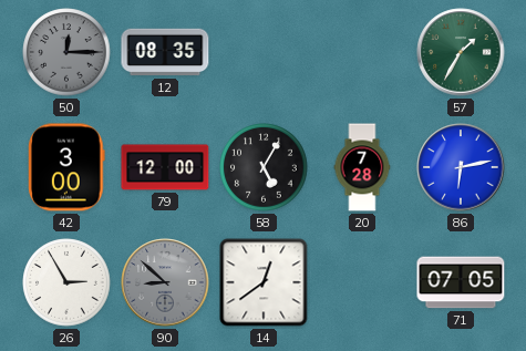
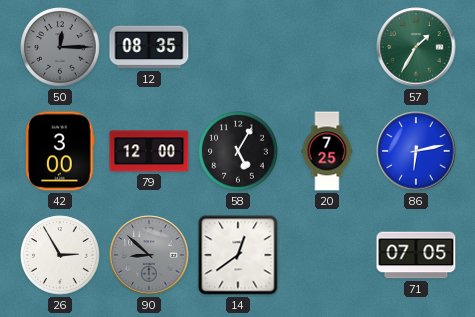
20: 7:28 -> 7:25
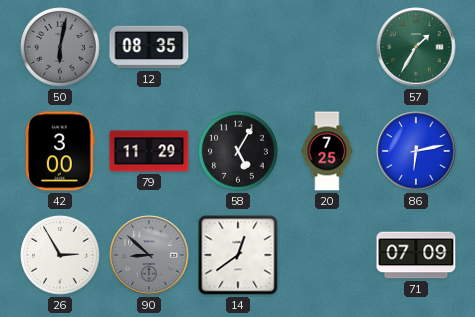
50: 12:15 -> 6:02
79: 12:00 -> 11:29
71: 07:05 -> 07:09
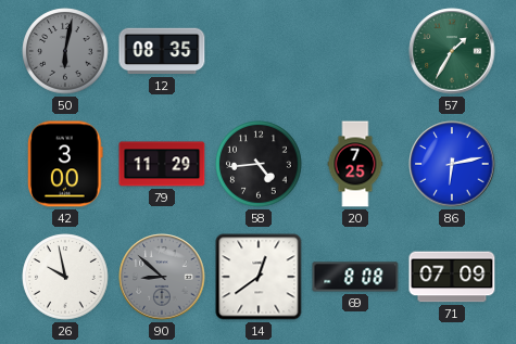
58: 5:05 -> 4:44
26: 2:55 -> 9:58
69: none -> 8:08
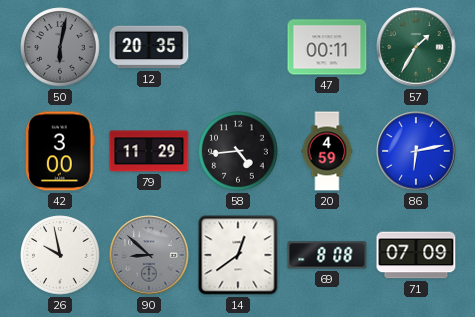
12: 08:35 -> 20:35
47: none -> 00:11
20: 7:25 -> 4:59
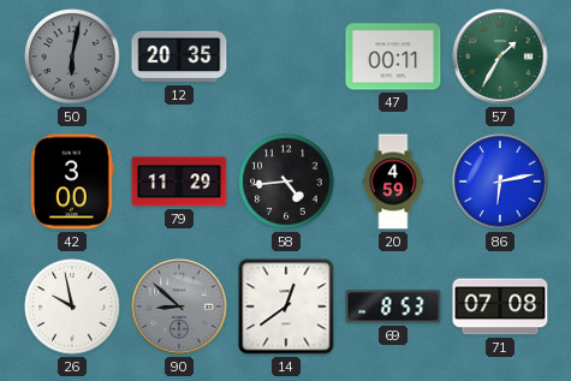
69: 8:08 -> 8:53
71: 07:09 -> 07:08
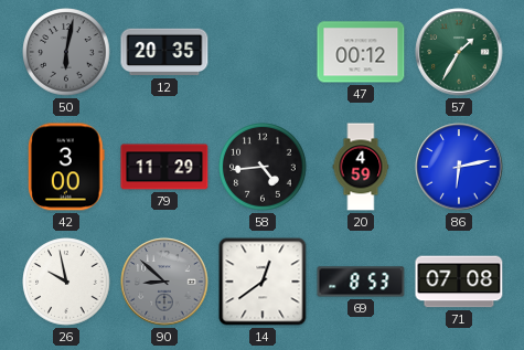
47: 00:11 -> 00:12
